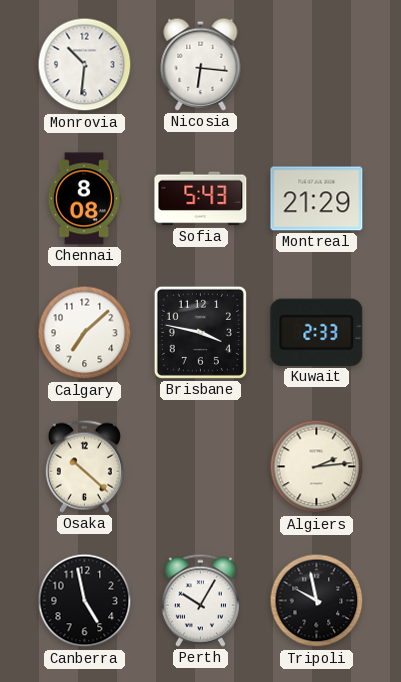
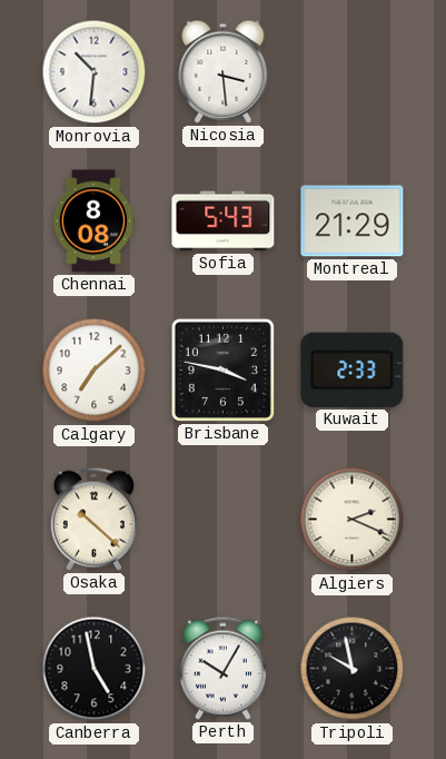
Nicosia: 6:16 -> 3:29
Algiers: 2:14 -> 2:19
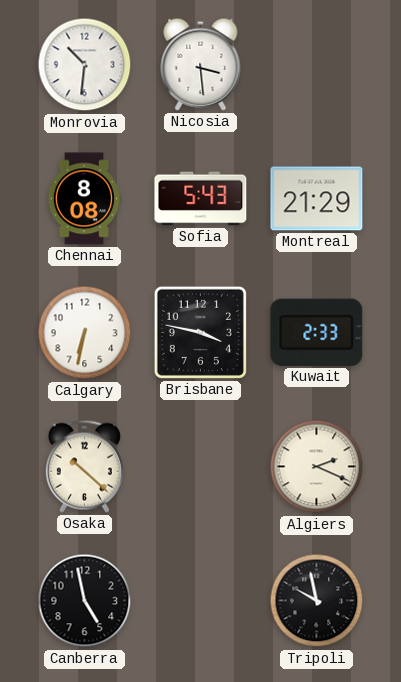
Calgary: 7:08 -> 6:32
Perth: 10:05 -> none
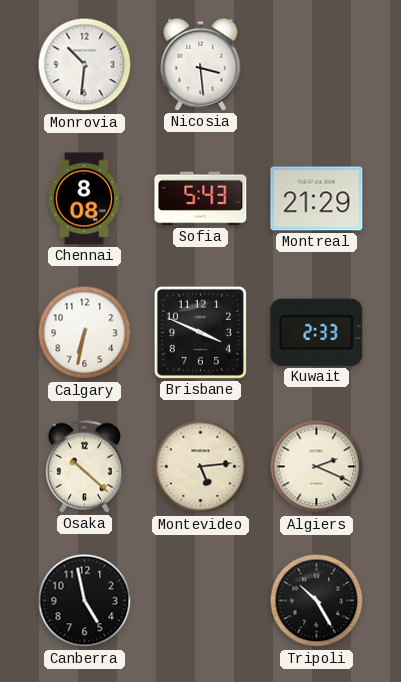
Brisbane: 3:47 -> 3:49
Montevideo: none -> 5:14
Tripoli: 9:58 -> 10:25
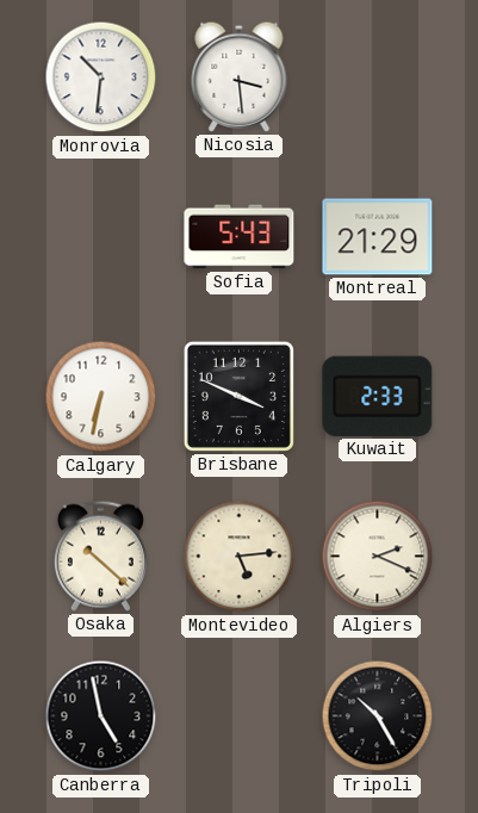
Chennai: 8:08 -> none
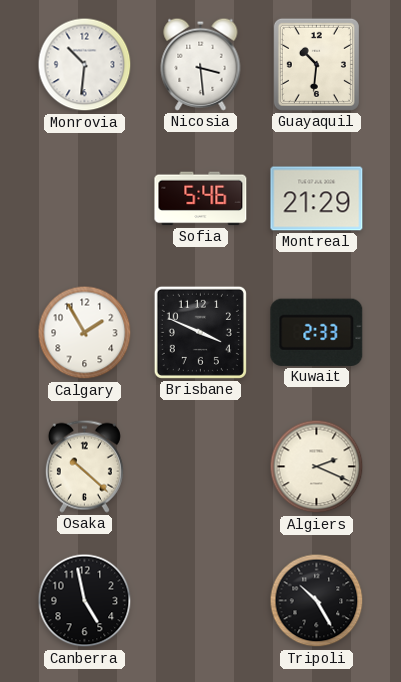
Guayaquil: none -> 10:31
Sofia: 5:43 -> 5:46
Calgary: 6:32 -> 1:55
Montevideo: 5:14 -> none
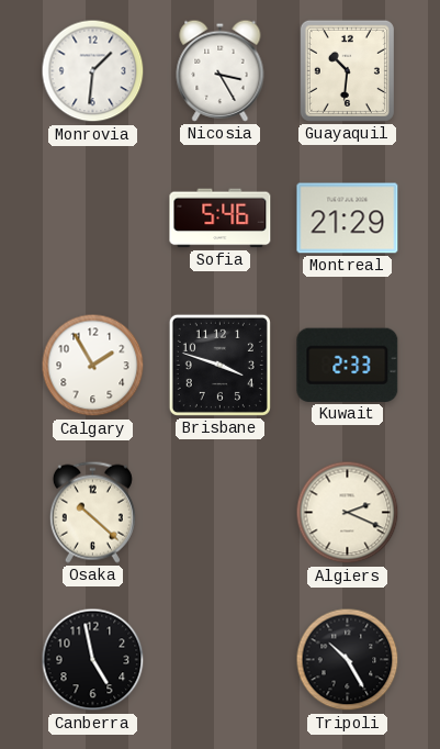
Monrovia: 10:31 -> 1:31
Nicosia: 3:29 -> 3:25
Brisbane: 3:49 -> 3:48
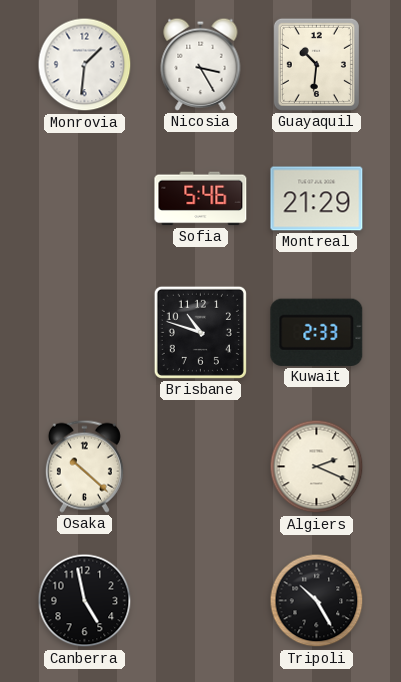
Calgary: 1:55 -> none
Brisbane: 3:48 -> 10:48
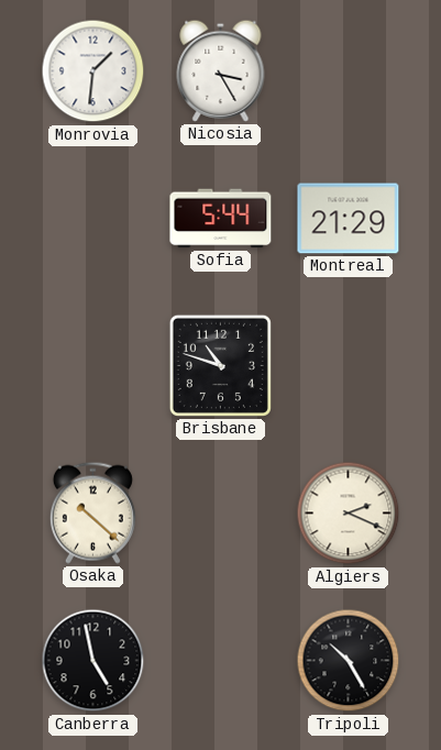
Guayaquil: 10:31 -> none
Sofia: 5:46 -> 5:44
Kuwait: 2:33 -> none
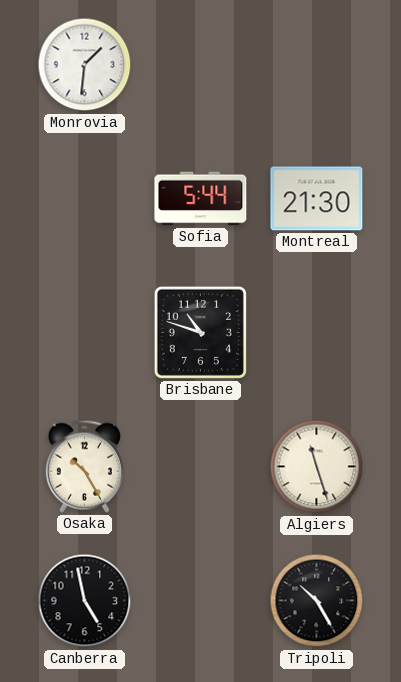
Nicosia: 3:25 -> none
Montreal: 21:29 -> 21:30
Osaka: 10:22 -> 10:25
Algiers: 2:19 -> 11:27
